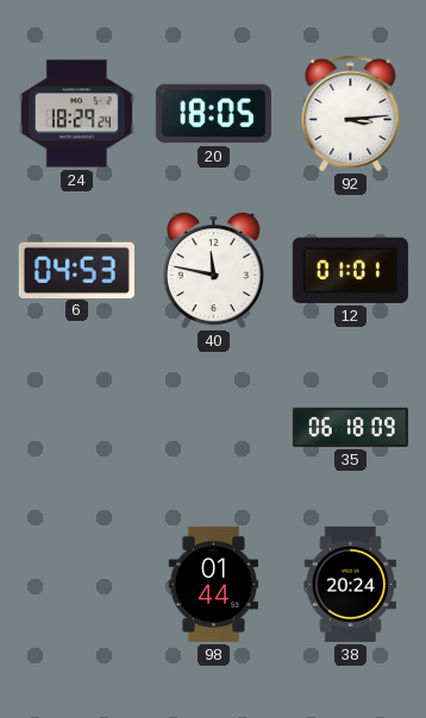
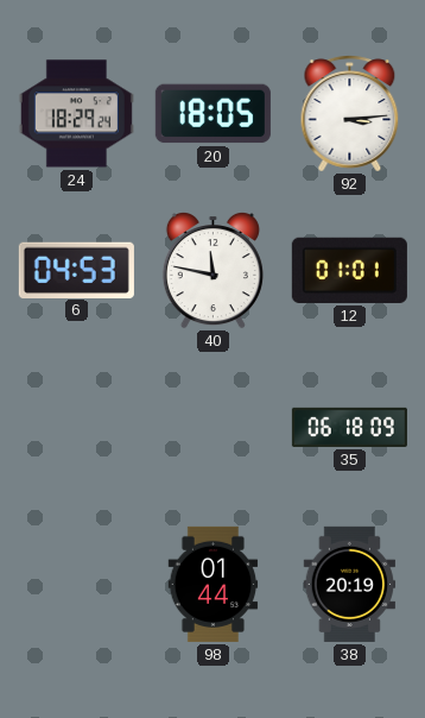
38: 20:24 -> 20:19
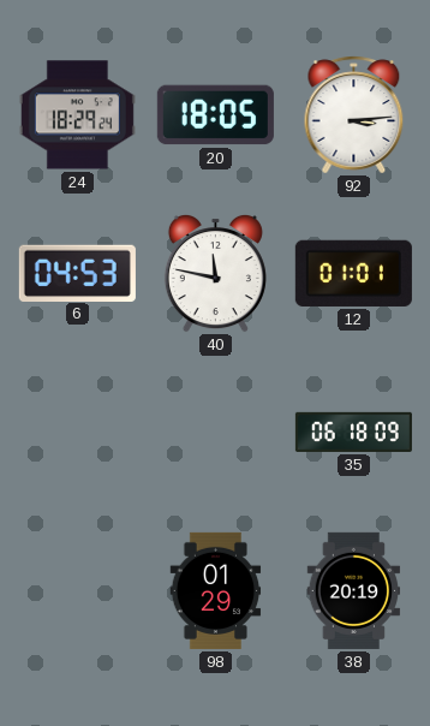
98: 01:44 -> 01:29
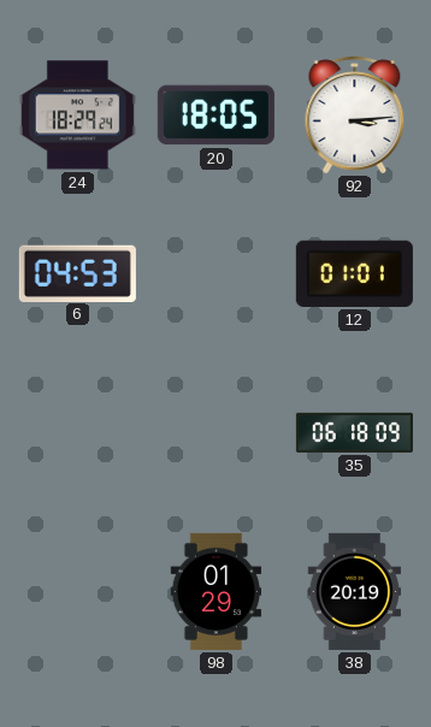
40: 11:47 -> none
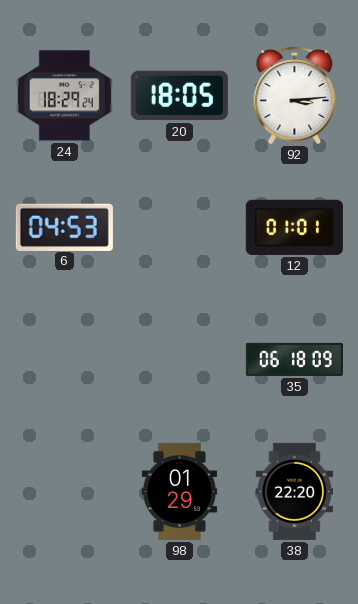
38: 20:19 -> 22:20
